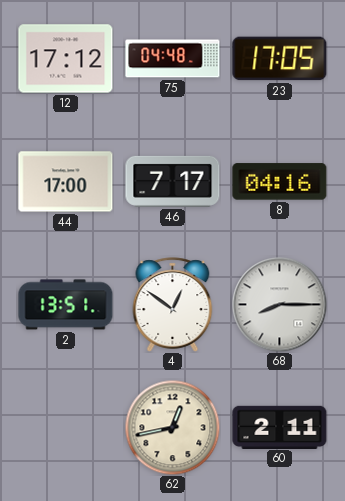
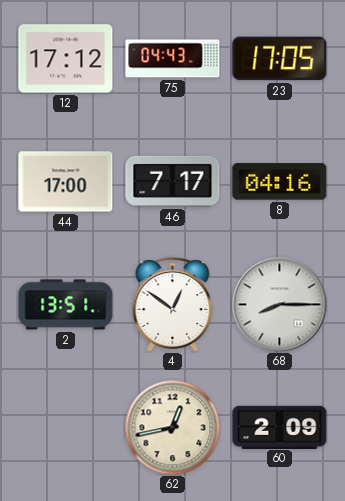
75: 04:48 -> 04:43
60: 2:11 -> 2:09
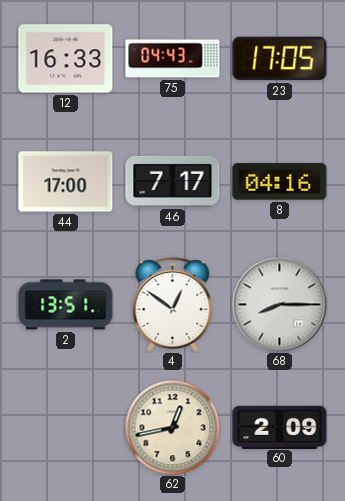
12: 17:12 -> 16:33
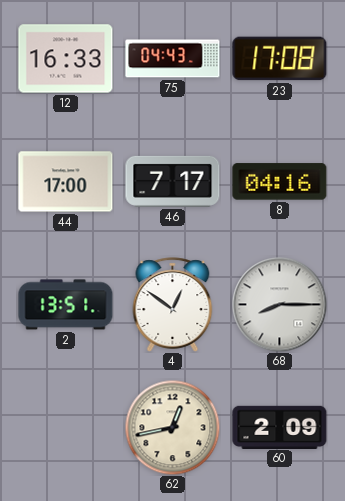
23: 17:05 -> 17:08
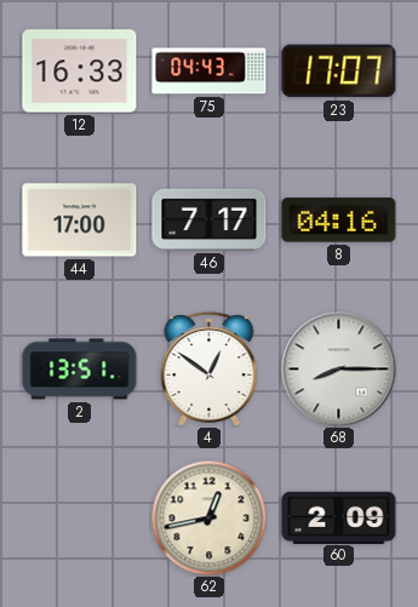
23: 17:08 -> 17:07
